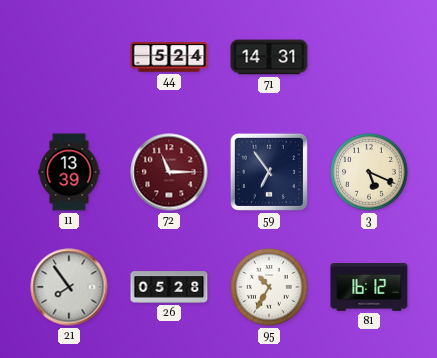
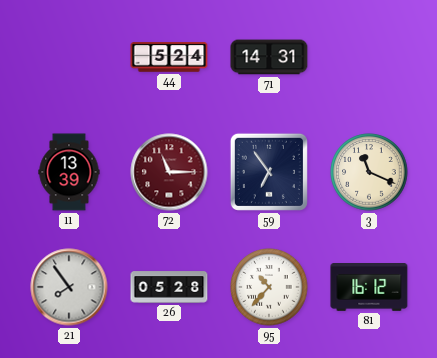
3: 5:19 -> 11:19
95: 10:35 -> 10:37
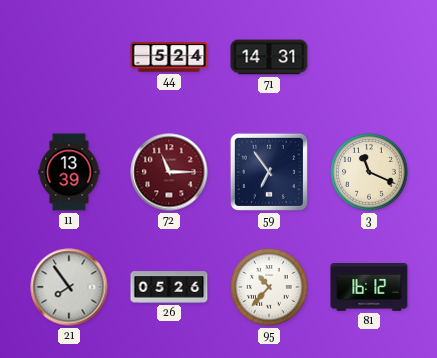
26: 05:28 -> 05:26
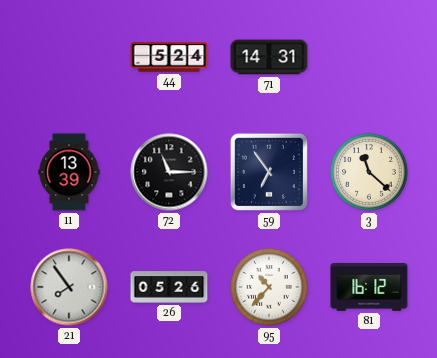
72 dial: burgundy -> black
3: 11:19 -> 11:22
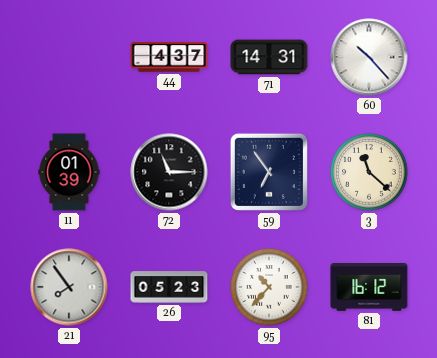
44: 5:24 -> 4:37
60: none -> 10:23
11: 13:39 -> 01:39
26: 05:26 -> 05:23
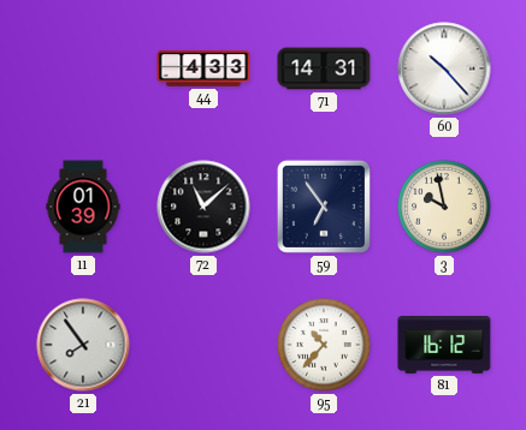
44: 4:37 -> 4:33
72: 11:15 -> 11:08
3: 11:22 -> 9:58
26: 05:23 -> none
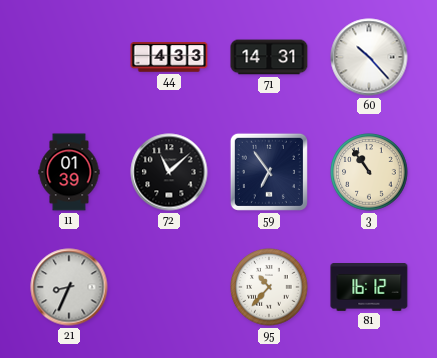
3: 9:58 -> 10:54
21: 7:54 -> 8:34
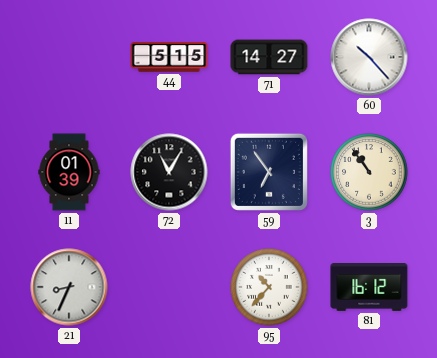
44: 4:33 -> 5:15
71: 14:31 -> 14:27
72: 11:08 -> 11:05
